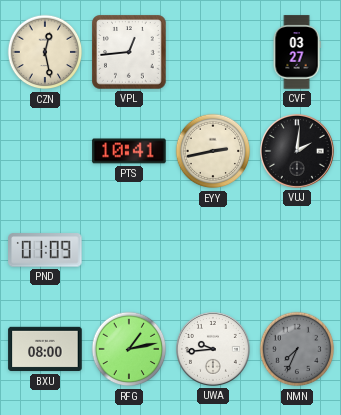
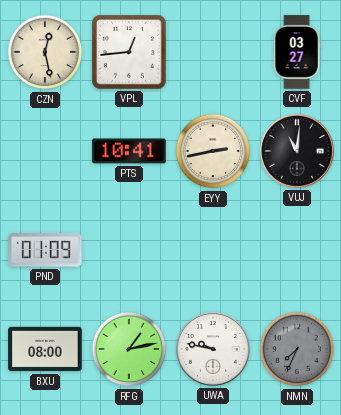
VUJ: 2:01 -> 11:01
UWA: 9:44 -> 9:47
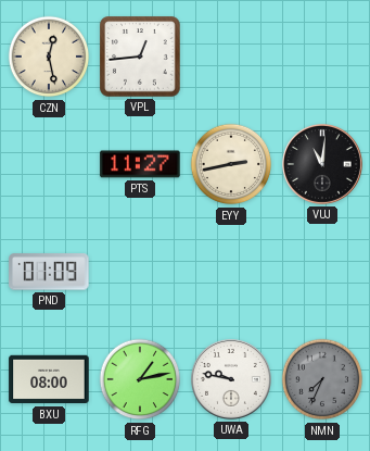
CVF: 03:27 -> none
PTS: 10:41 -> 11:27
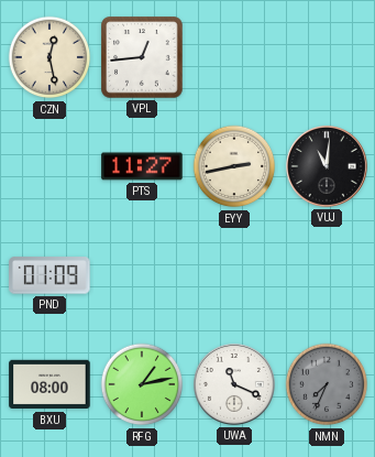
UWA: 9:47 -> 11:19
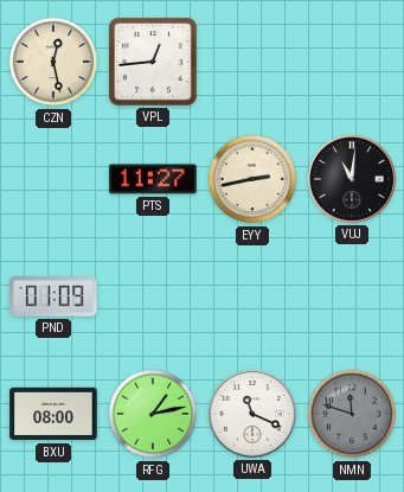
NMN: 7:34 -> 11:48
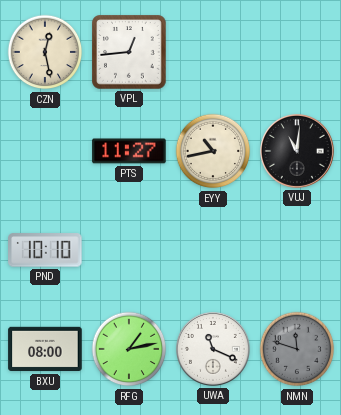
EYY: 2:43 -> 10:43
PND: 01:09 -> 10:10
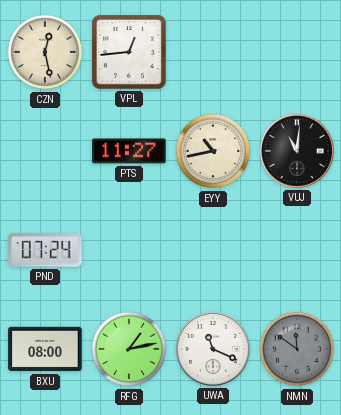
PND: 10:10 -> 07:24
NMN: 11:48 -> 11:51
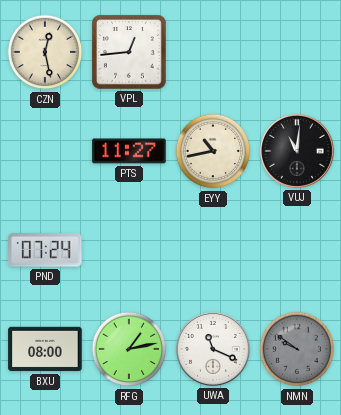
NMN: 11:51 -> 9:51
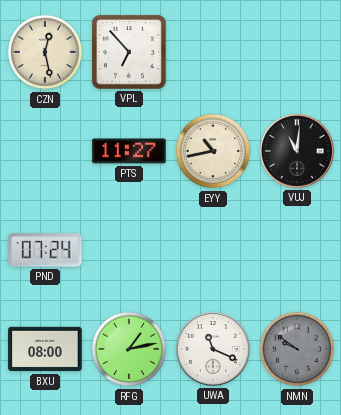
VPL: 12:44 -> 6:53
